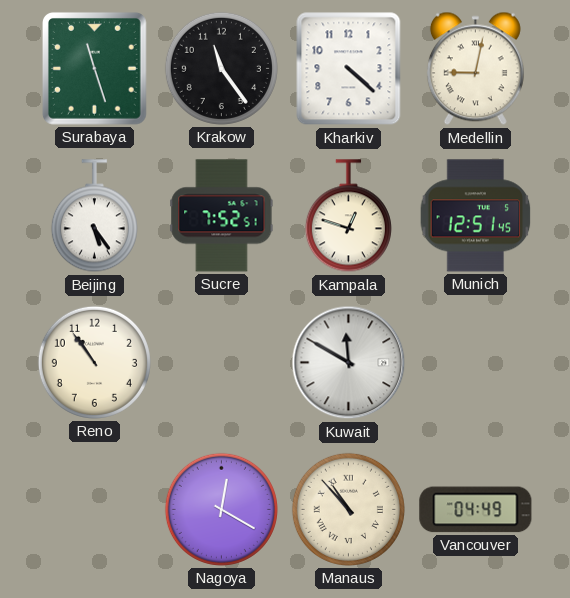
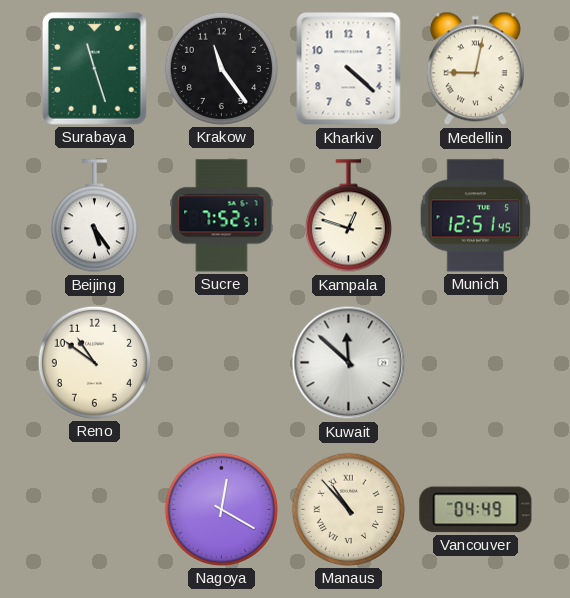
Reno: 10:54 -> 10:51
Kuwait: 11:50 -> 11:52
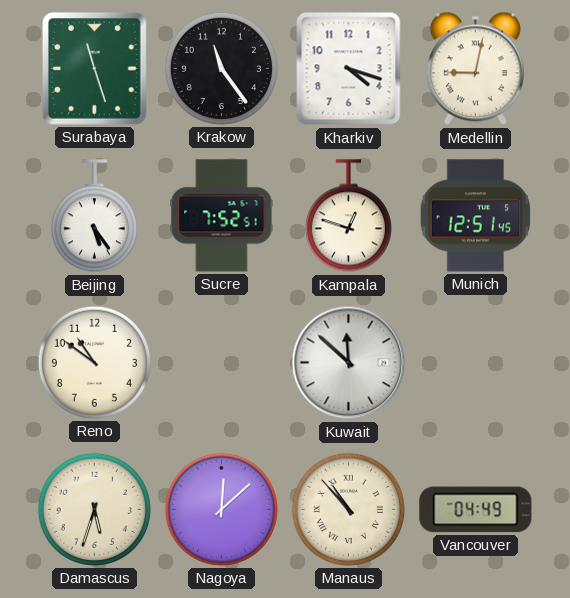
Kharkiv: 4:22 -> 4:18
Damascus: none -> 5:33
Nagoya: 12:20 -> 12:08
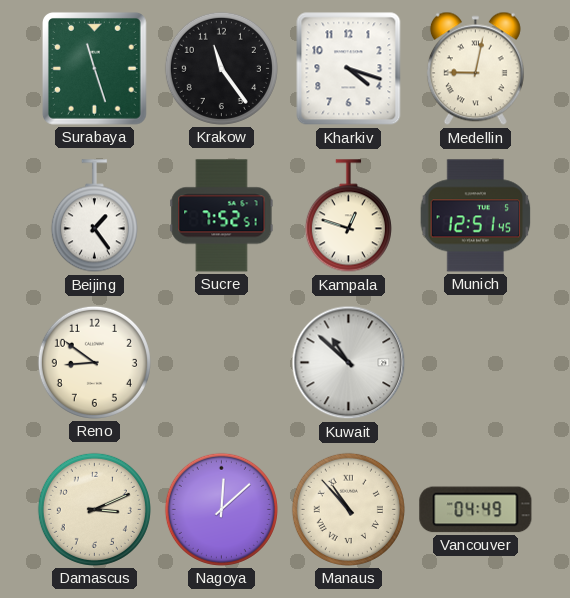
Beijing: 5:24 -> 1:24
Reno: 10:51 -> 8:51
Kuwait: 11:52 -> 10:52
Damascus: 5:33 -> 3:11
